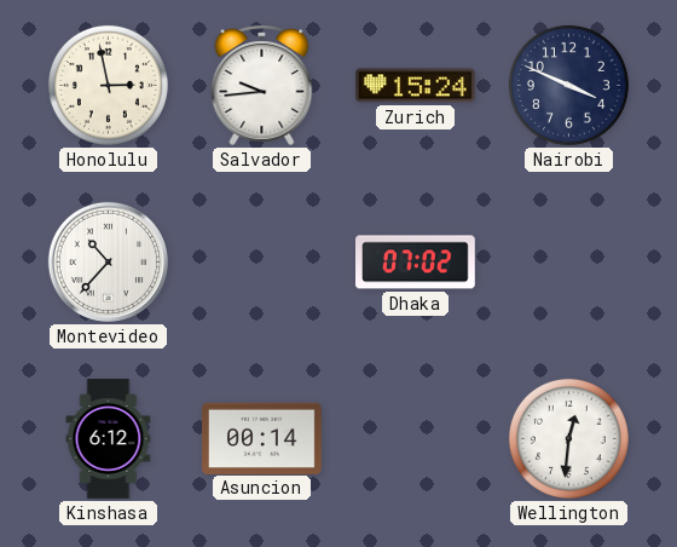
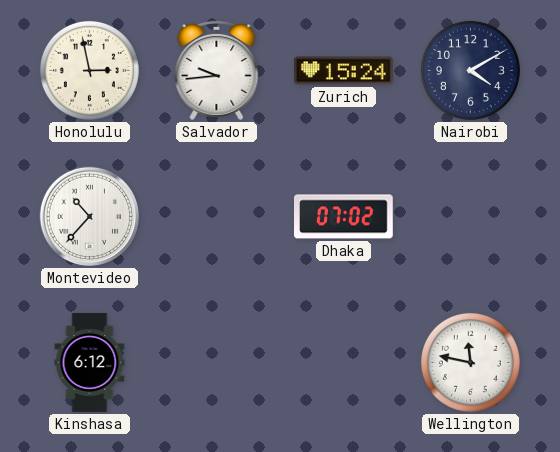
Nairobi: 3:49 -> 4:10
Asuncion: 00:14 -> none
Wellington: 12:31 -> 11:47
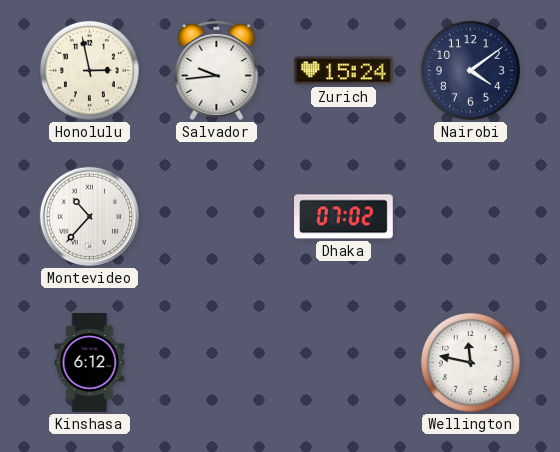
Nairobi: 4:10 -> 4:09
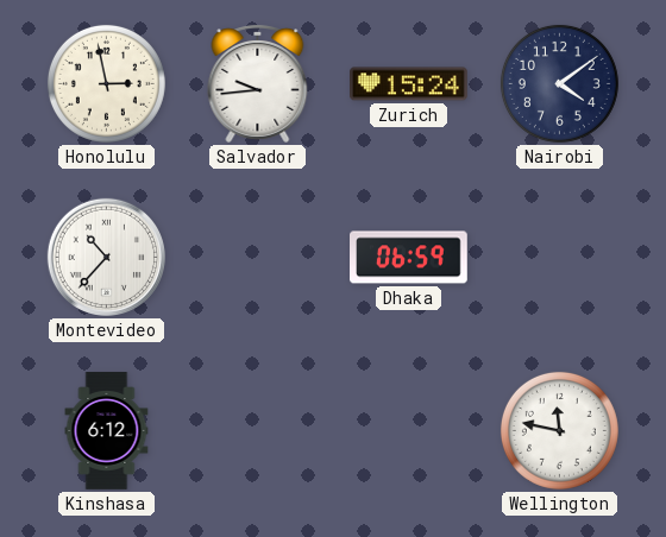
Dhaka: 07:02 -> 06:59
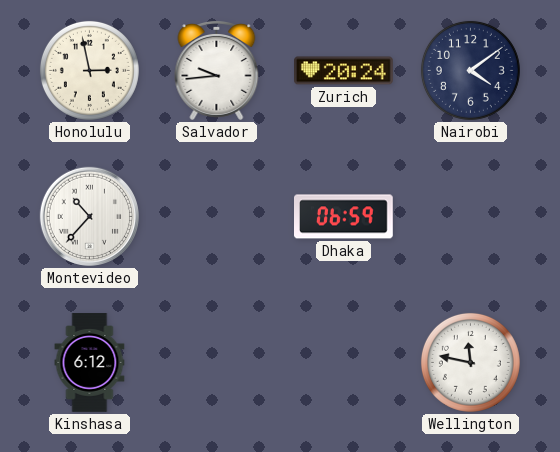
Zurich: 15:24 -> 20:24
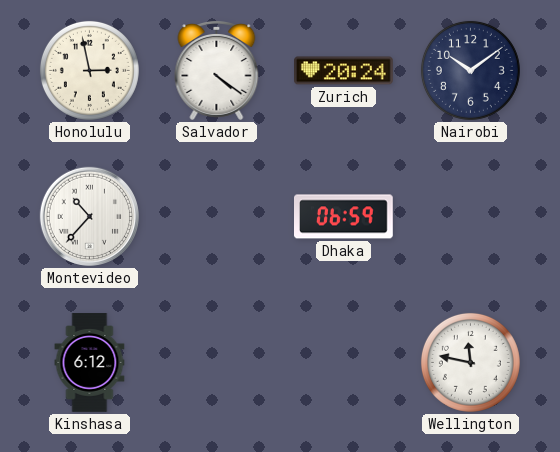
Salvador: 9:44 -> 4:21
Nairobi: 4:09 -> 10:09
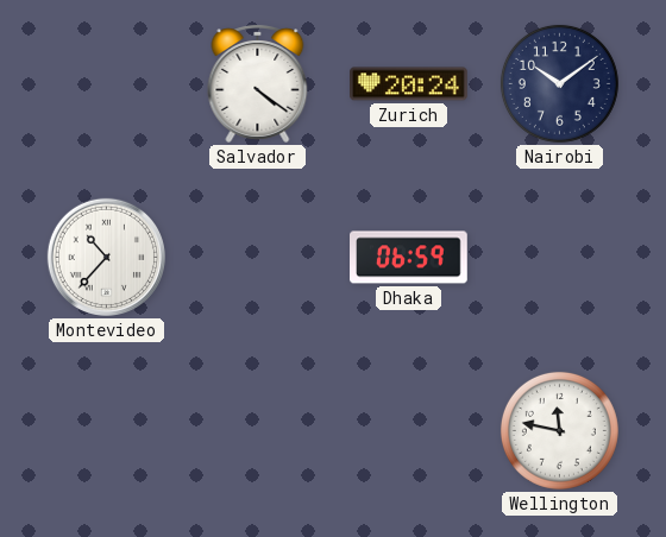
Honolulu: 2:58 -> none
Kinshasa: 6:12 -> none
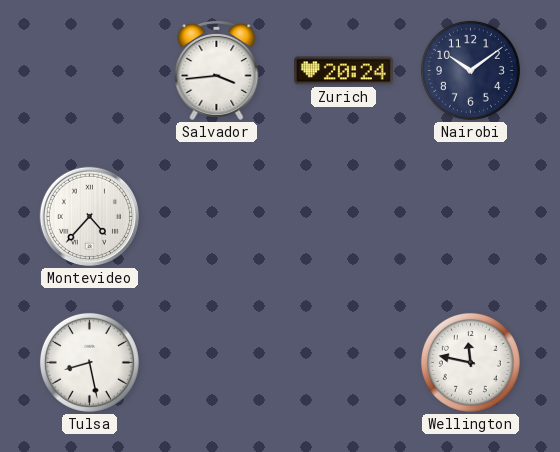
Salvador: 4:21 -> 3:44
Montevideo: 10:37 -> 4:37
Dhaka: 06:59 -> none
Tulsa: none -> 8:28
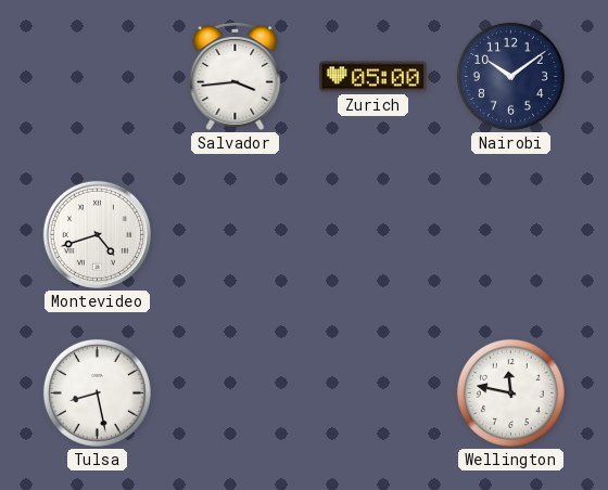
Zurich: 20:24 -> 05:00
Montevideo: 4:37 -> 4:42
